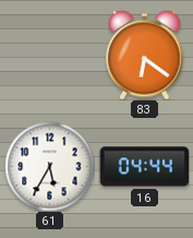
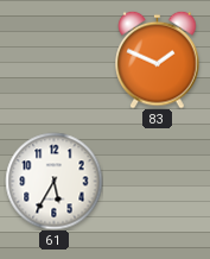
83: 6:21 -> 1:49
16: 04:44 -> none
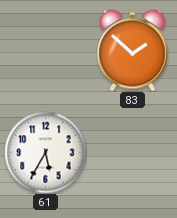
83: 1:49 -> 1:52
